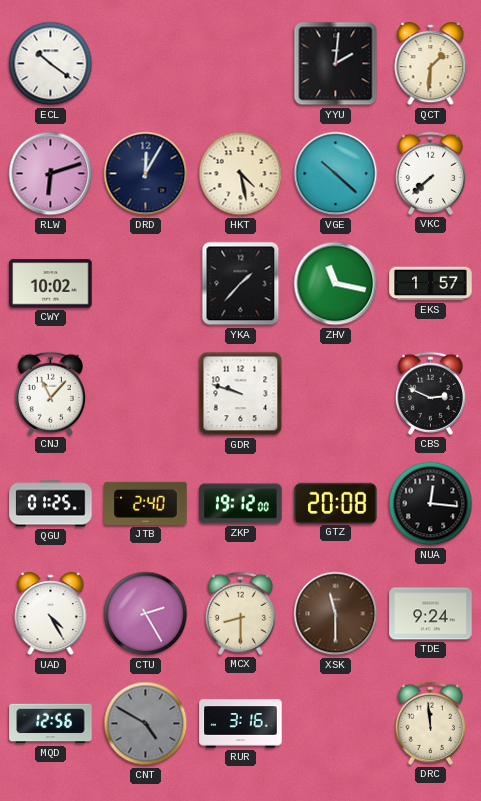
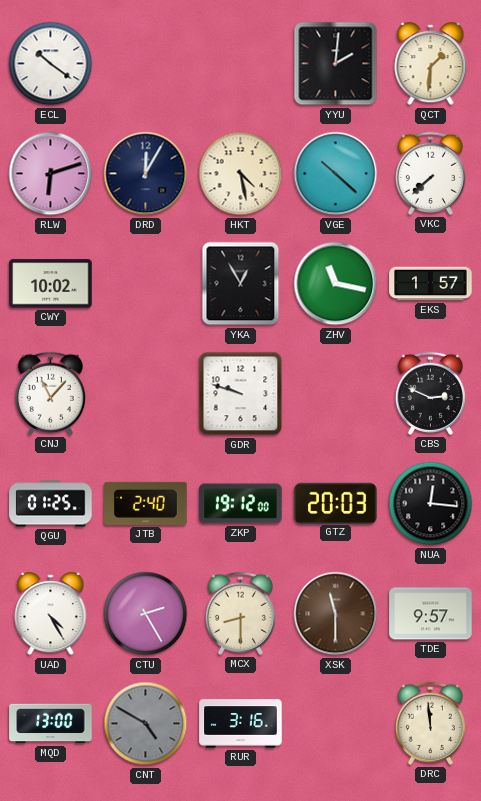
YKA: 1:37 -> 12:55
GTZ: 20:08 -> 20:03
TDE: 9:24 -> 9:57
MQD: 12:56 -> 13:00
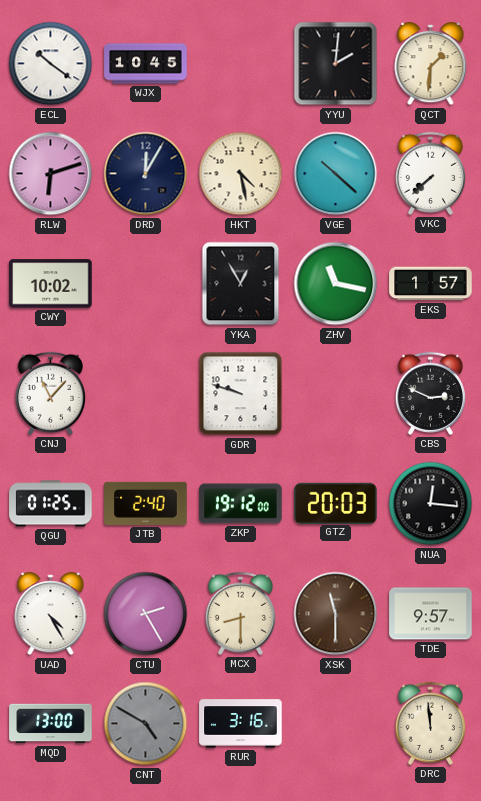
WJX: none -> 10:45
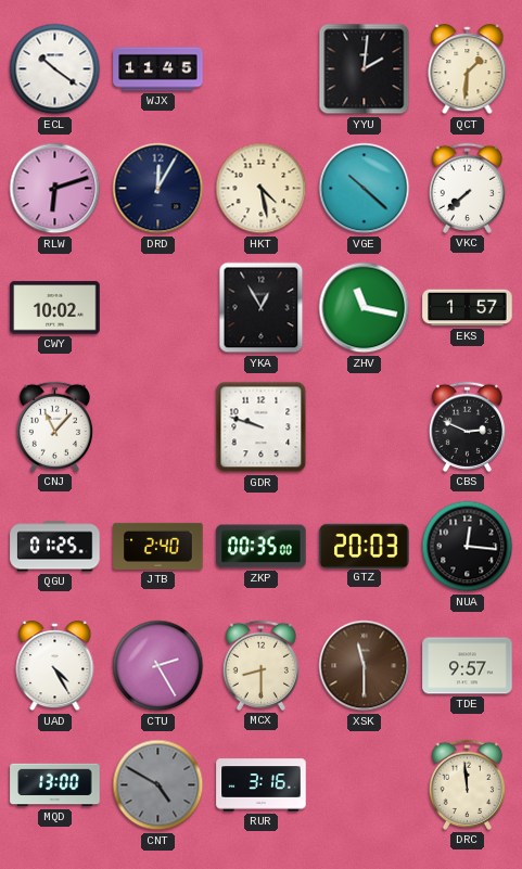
WJX: 10:45 -> 11:45
ZKP: 19:12 -> 00:35
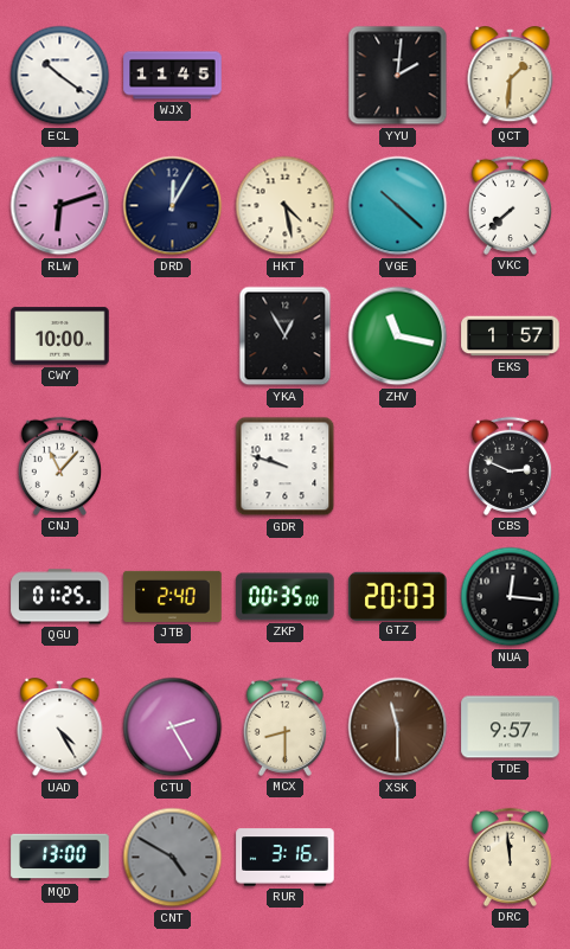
CWY: 10:02 -> 10:00
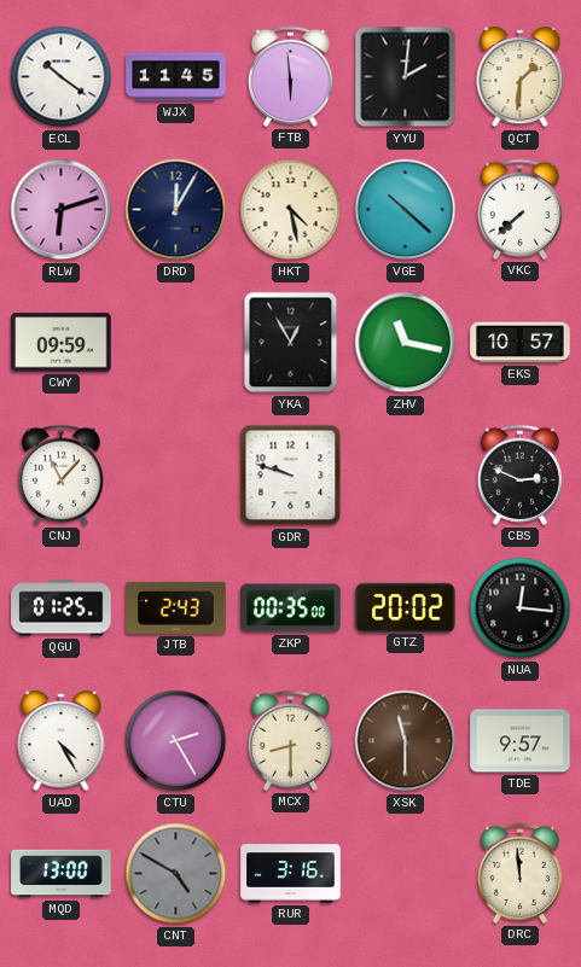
FTB: none -> 5:59
CWY: 10:00 -> 09:59
EKS: 1:57 -> 10:57
JTB: 2:40 -> 2:43
GTZ: 20:03 -> 20:02
